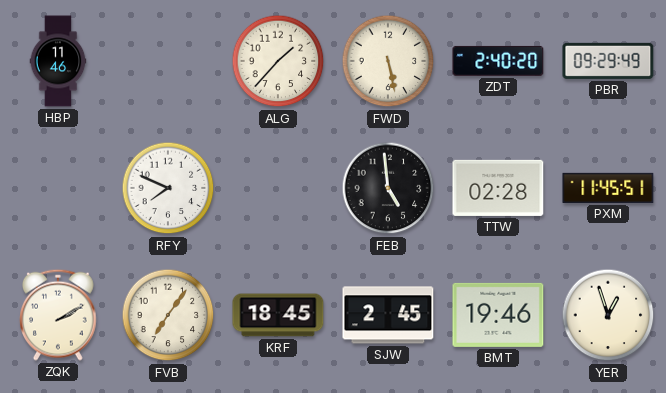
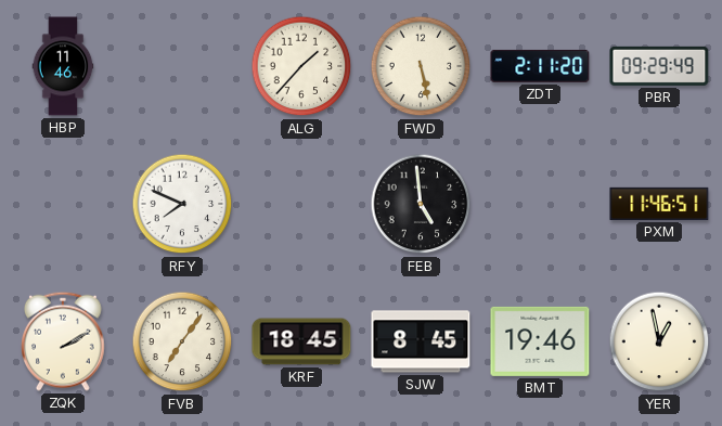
ZDT: 2:40 -> 2:11
TTW: 02:28 -> none
PXM: 11:45 -> 11:46
SJW: 2:45 -> 8:45
YER: 12:57 -> 12:58
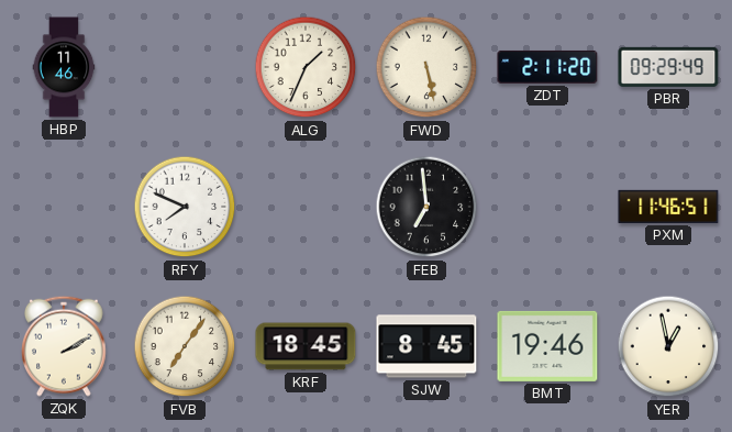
ALG: 1:37 -> 1:34
FEB: 4:59 -> 6:59
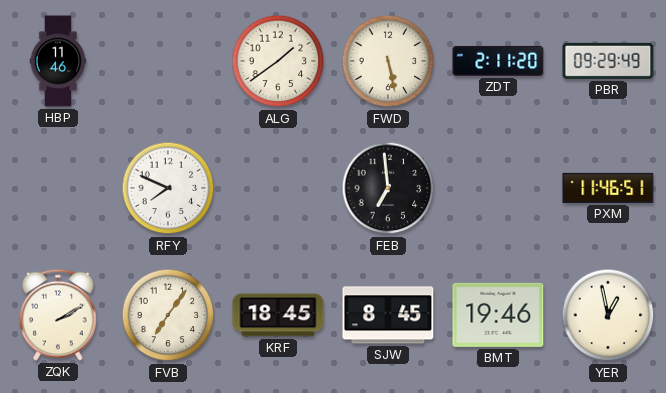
ALG: 1:34 -> 1:39
